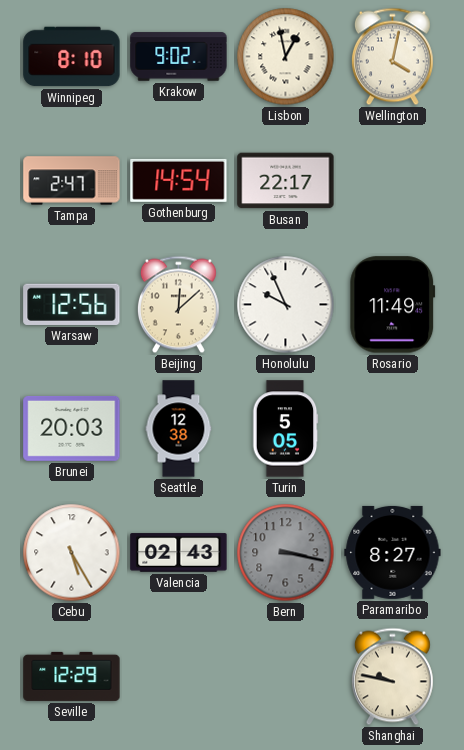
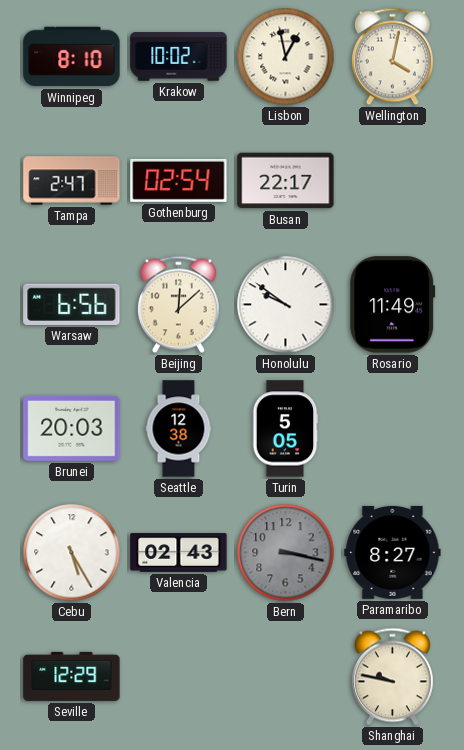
Krakow: 9:02 -> 10:02
Gothenburg: 14:54 -> 02:54
Warsaw: 12:56 -> 6:56
Honolulu: 9:56 -> 9:51
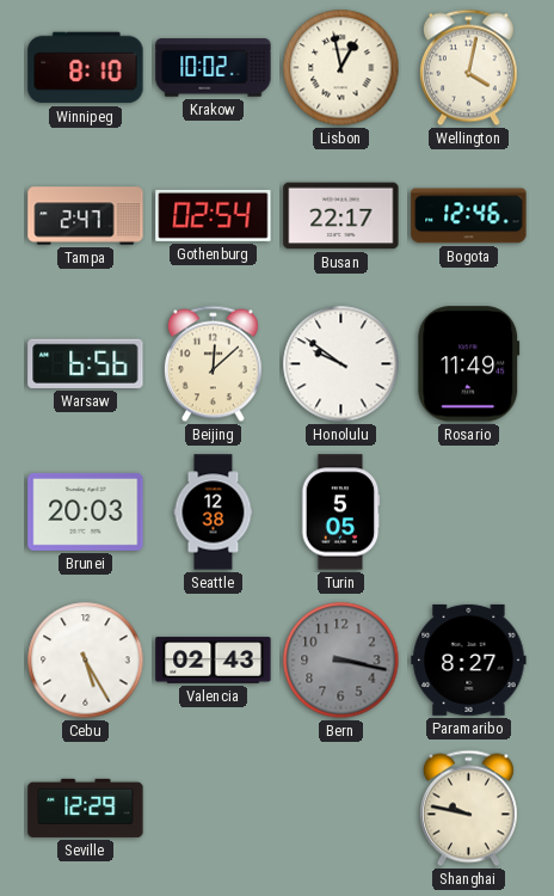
Bogota: none -> 12:46
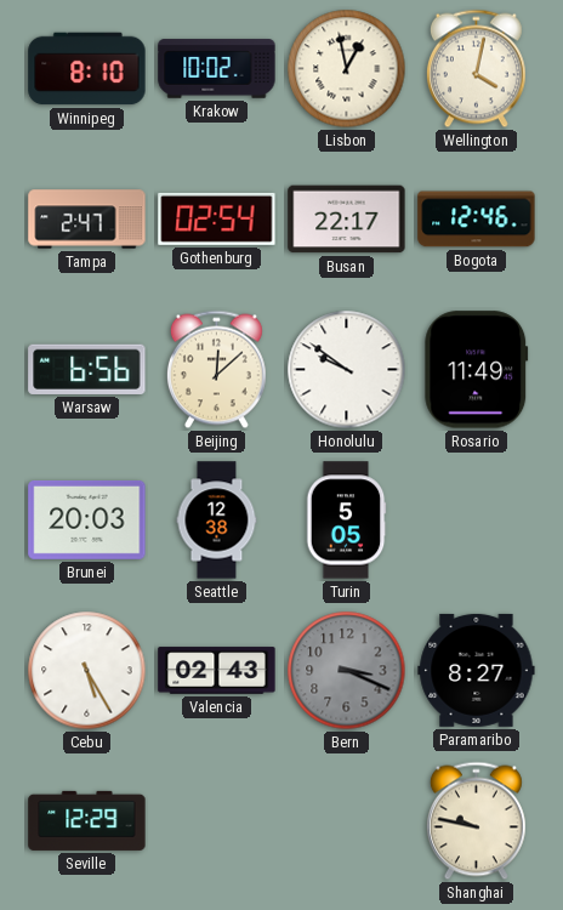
Bern: 3:17 -> 3:19
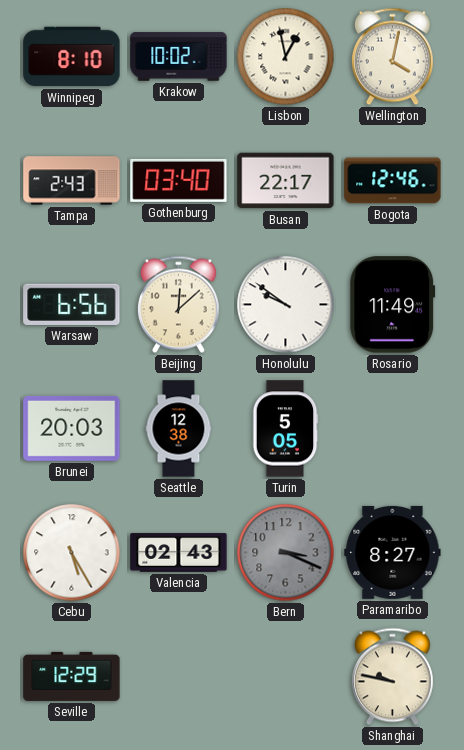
Tampa: 2:47 -> 2:43
Gothenburg: 02:54 -> 03:40
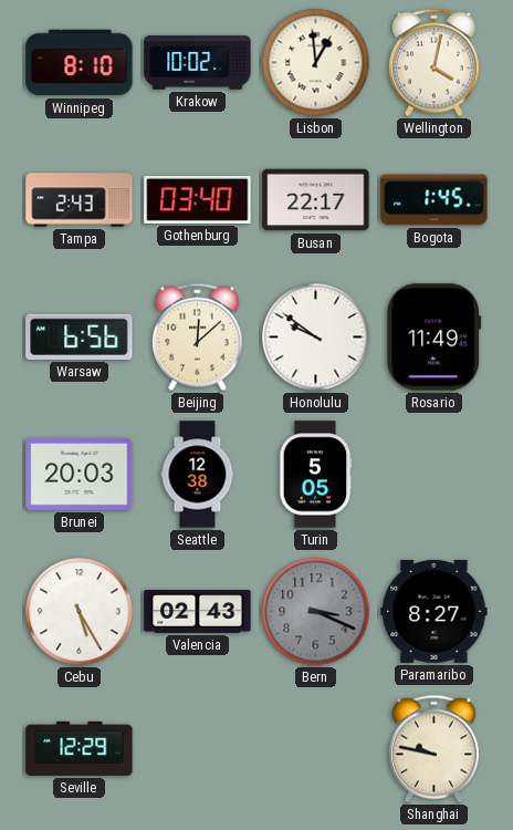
Lisbon: 12:58 -> 12:59
Bogota: 12:46 -> 1:45
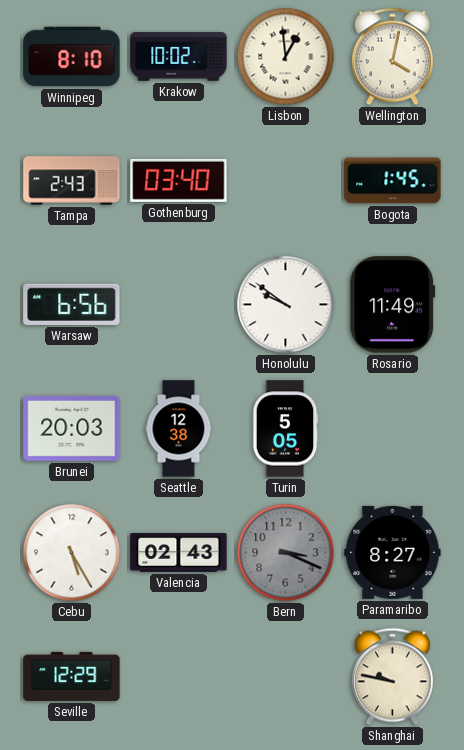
Busan: 22:17 -> none
Beijing: 12:08 -> none
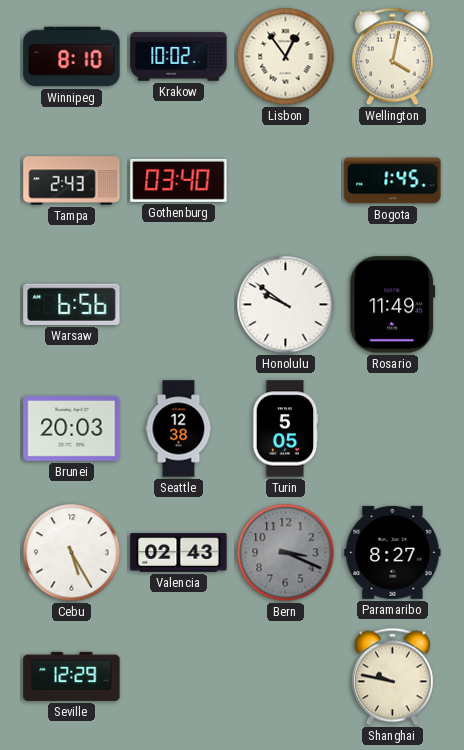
Lisbon: 12:59 -> 12:54
